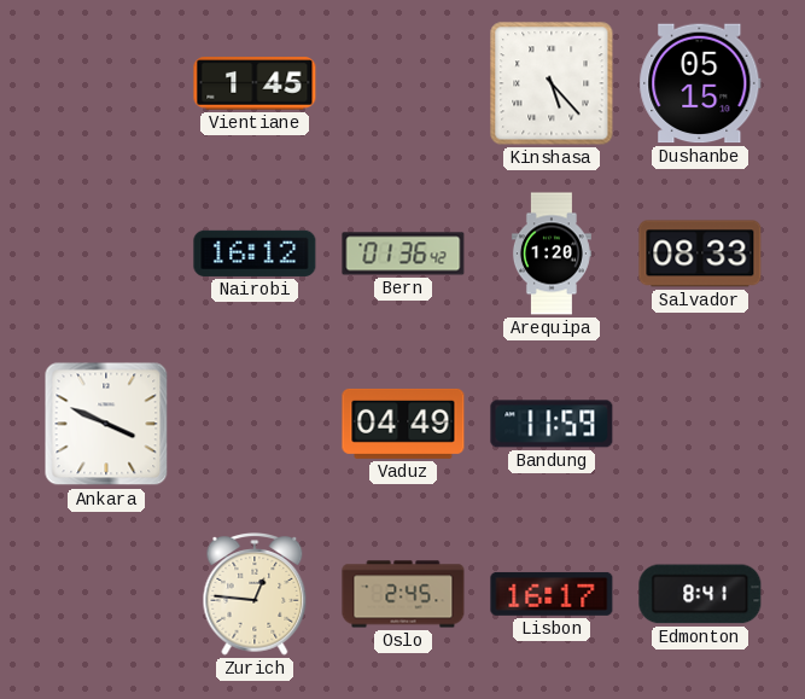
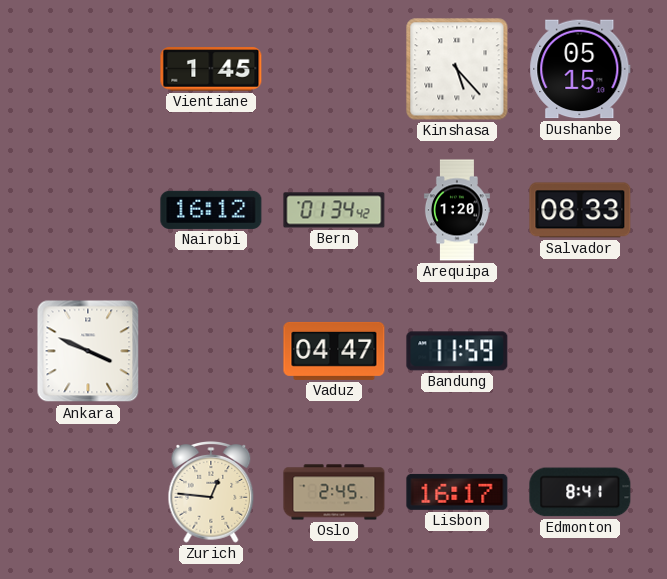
Bern: 01:36 -> 01:34
Vaduz: 04:49 -> 04:47
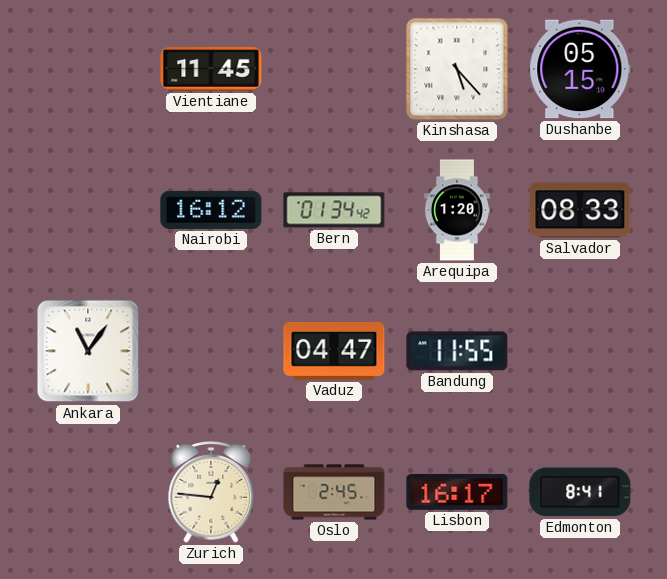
Vientiane: 1:45 -> 11:45
Ankara: 3:49 -> 11:06
Bandung: 11:59 -> 11:55
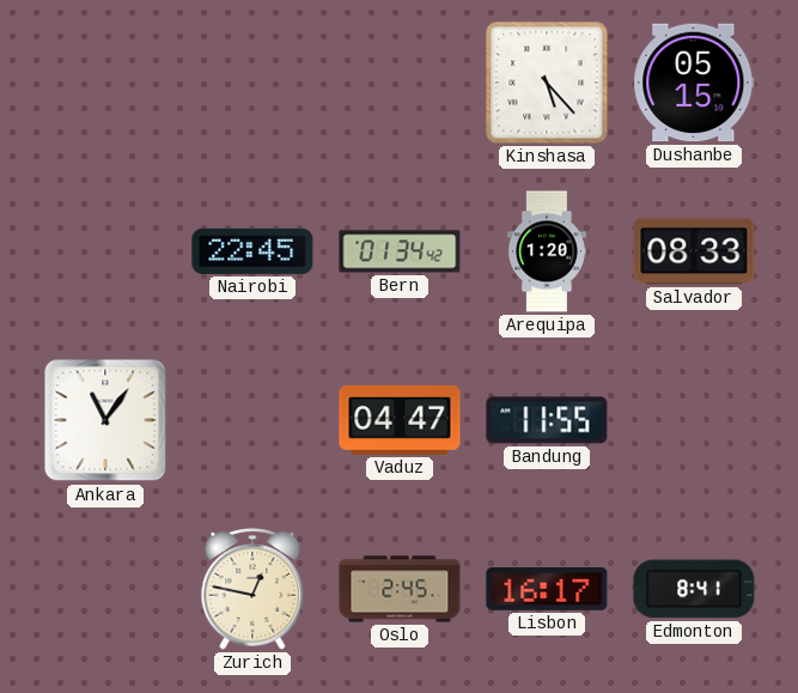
Vientiane: 11:45 -> none
Nairobi: 16:12 -> 22:45
Zurich: 12:46 -> 12:47
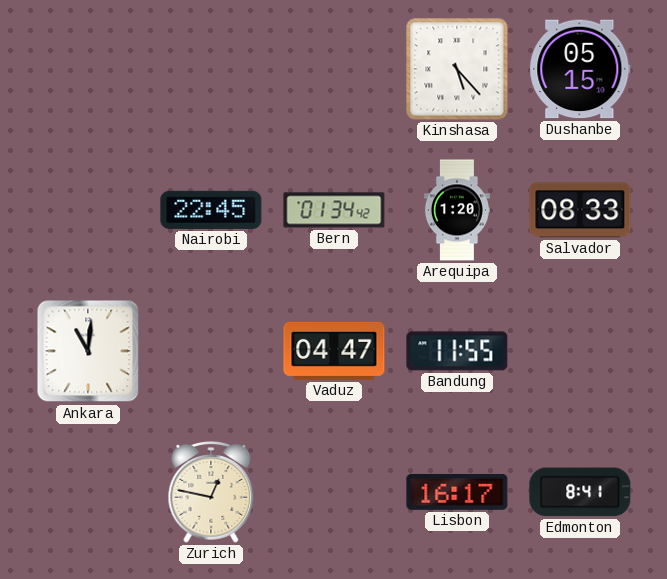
Ankara: 11:06 -> 11:01
Oslo: 2:45 -> none
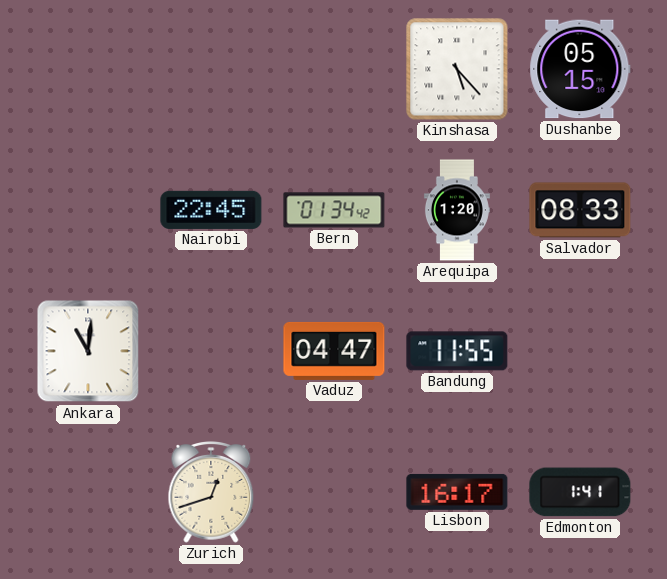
Zurich: 12:47 -> 12:42
Edmonton: 8:41 -> 1:41
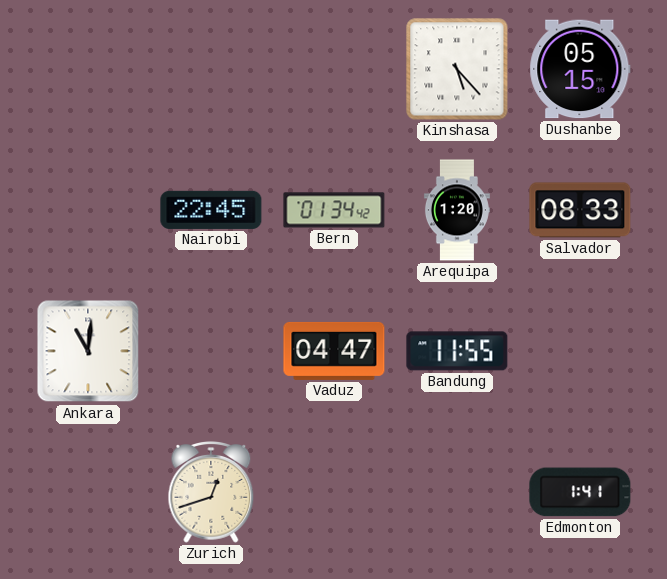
Lisbon: 16:17 -> none
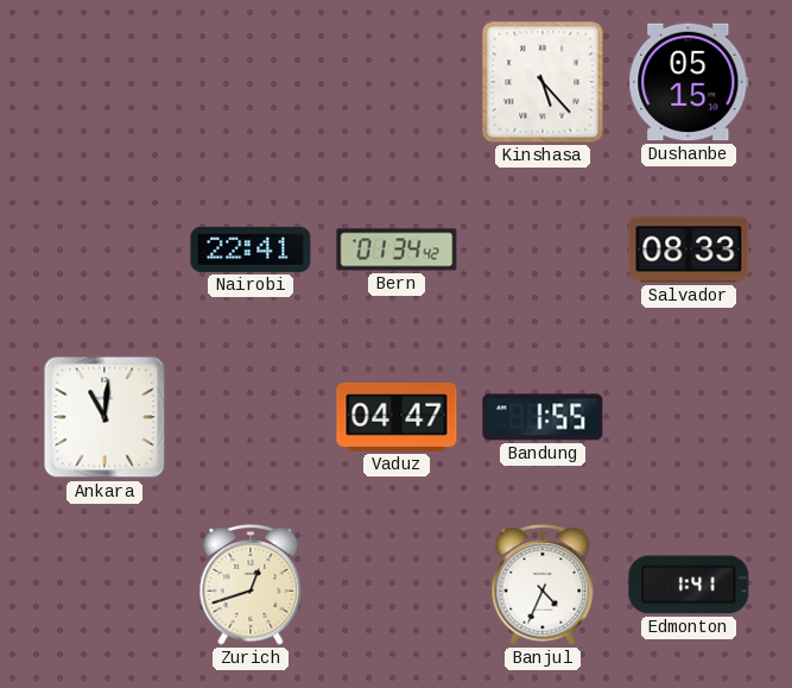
Nairobi: 22:45 -> 22:41
Arequipa: 1:20 -> none
Bandung: 11:55 -> 1:55
Banjul: none -> 4:34
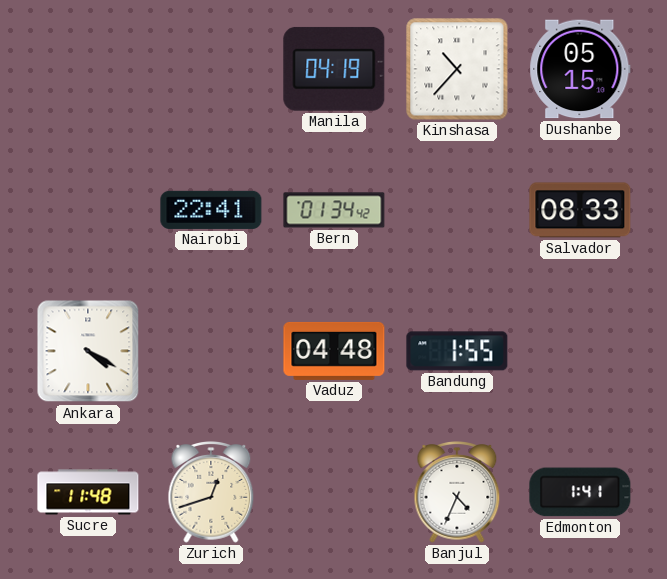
Manila: none -> 04:19
Kinshasa: 5:23 -> 10:37
Ankara: 11:01 -> 4:20
Vaduz: 04:47 -> 04:48
Sucre: none -> 11:48
